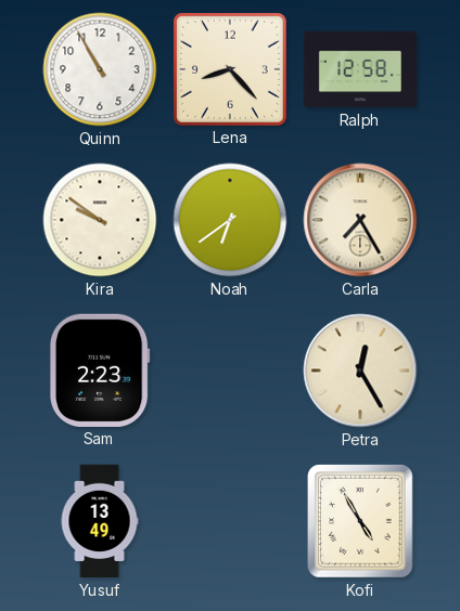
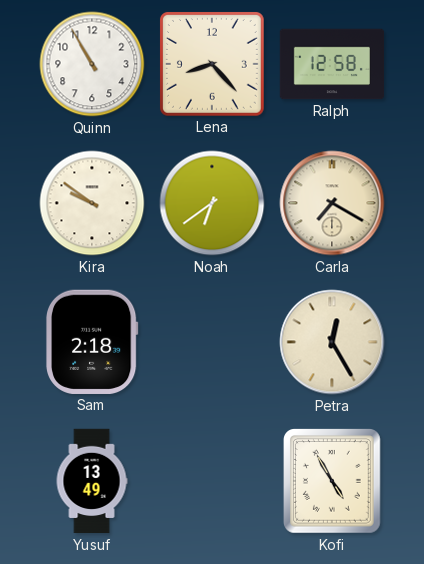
Carla: 7:25 -> 7:20
Sam: 2:23 -> 2:18
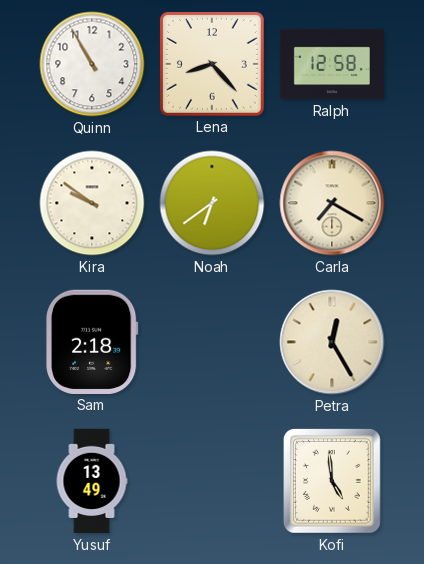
Kofi: 4:55 -> 4:59
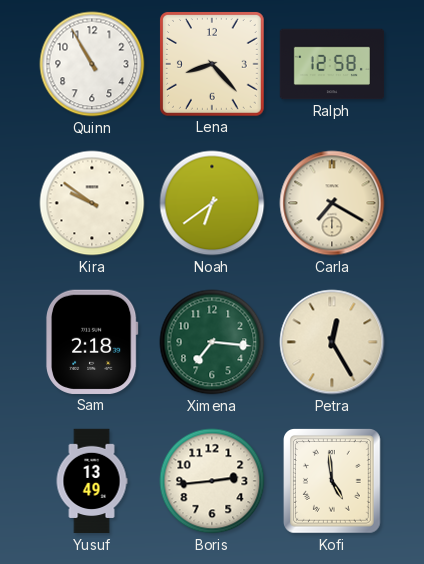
Ximena: none -> 7:16
Boris: none -> 2:44
